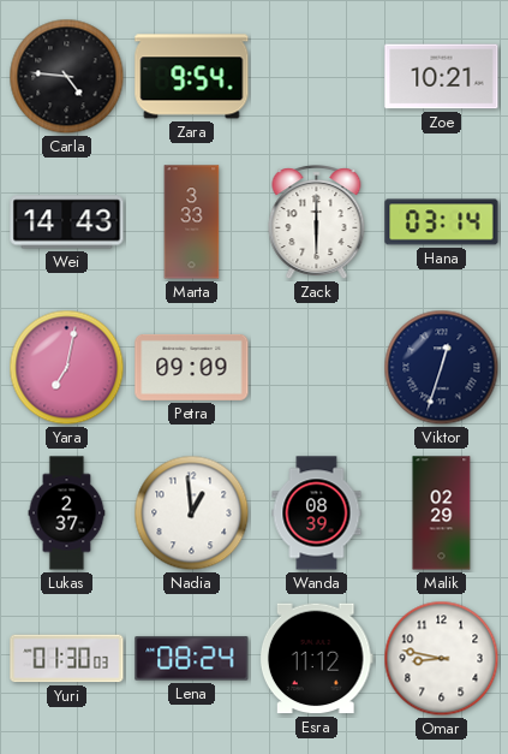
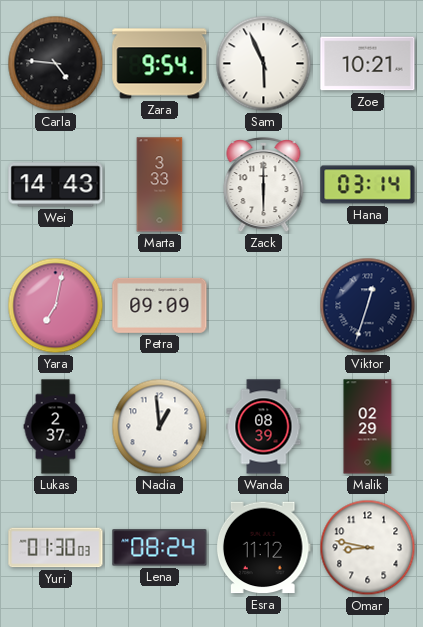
Sam: none -> 5:56
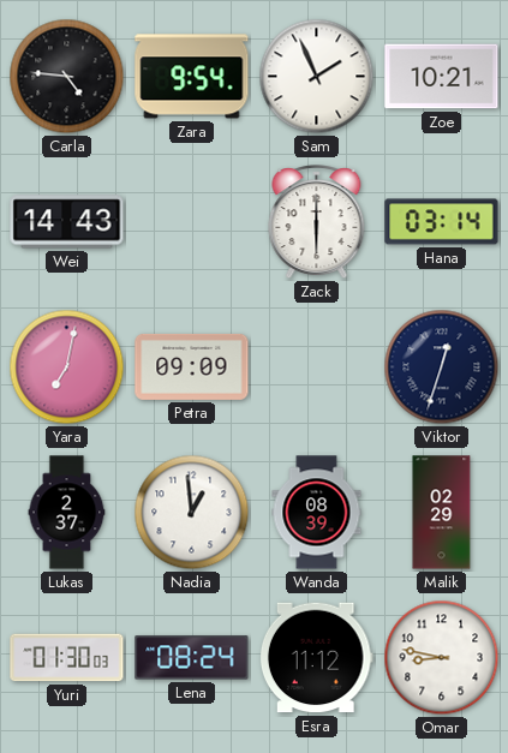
Sam: 5:56 -> 1:56
Marta: 3:33 -> none
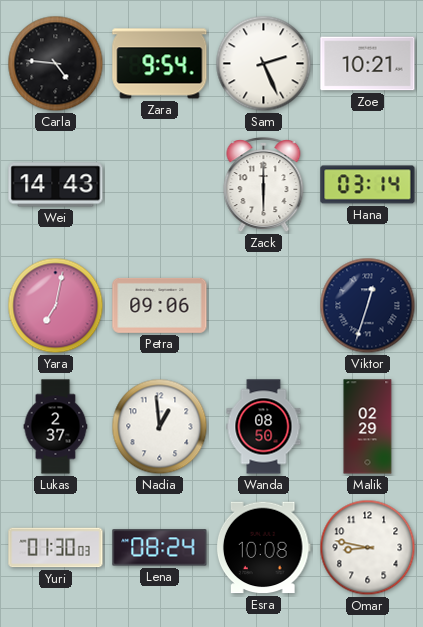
Sam: 1:56 -> 2:26
Petra: 09:09 -> 09:06
Wanda: 08:39 -> 08:50
Esra: 11:12 -> 10:08
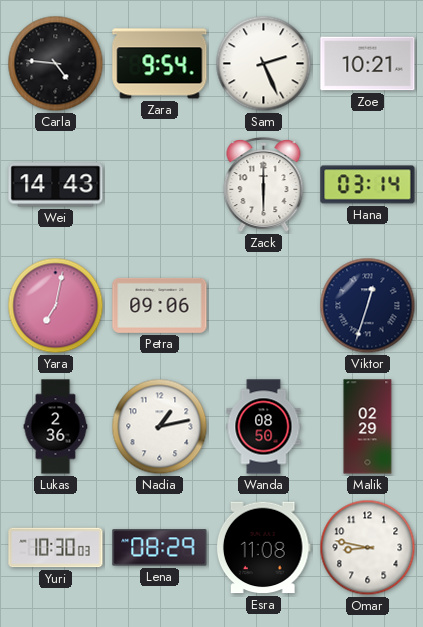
Lukas: 2:37 -> 2:36
Nadia: 12:59 -> 1:13
Yuri: 01:30 -> 10:30
Lena: 08:24 -> 08:29
Esra: 10:08 -> 11:08
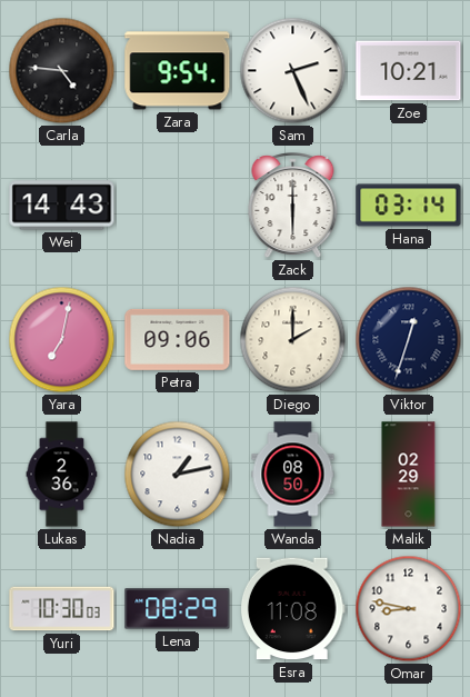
Diego: none -> 2:00
